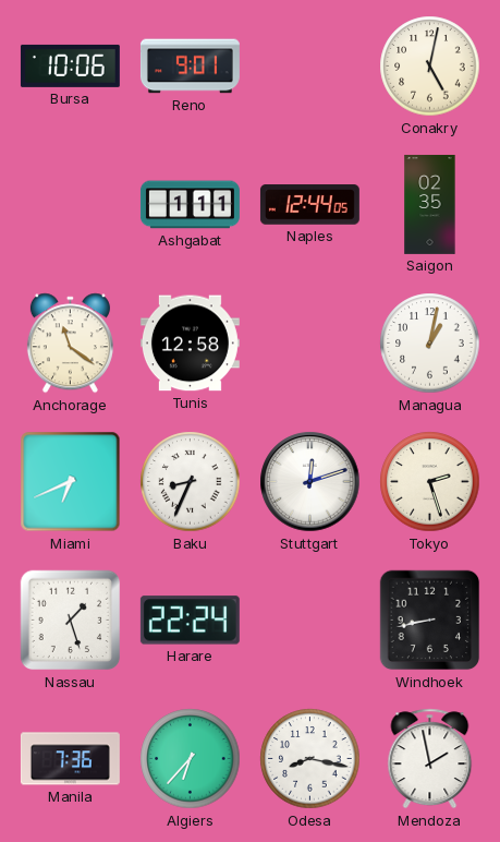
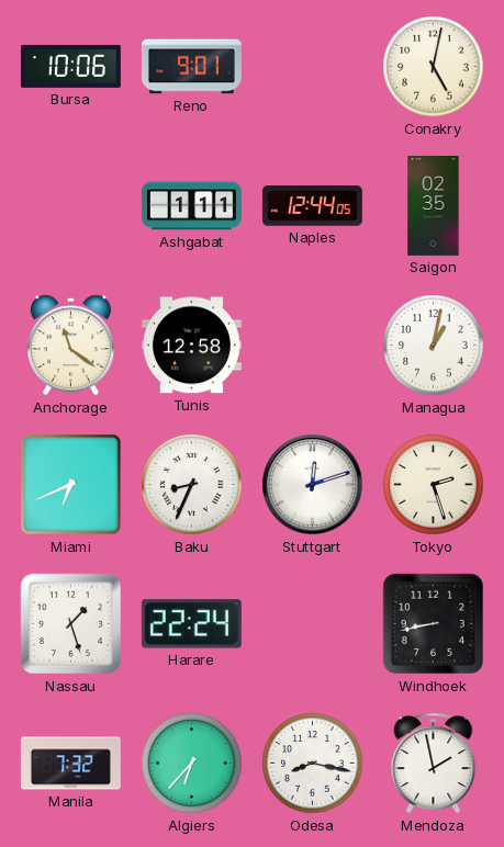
Manila: 7:36 -> 7:32
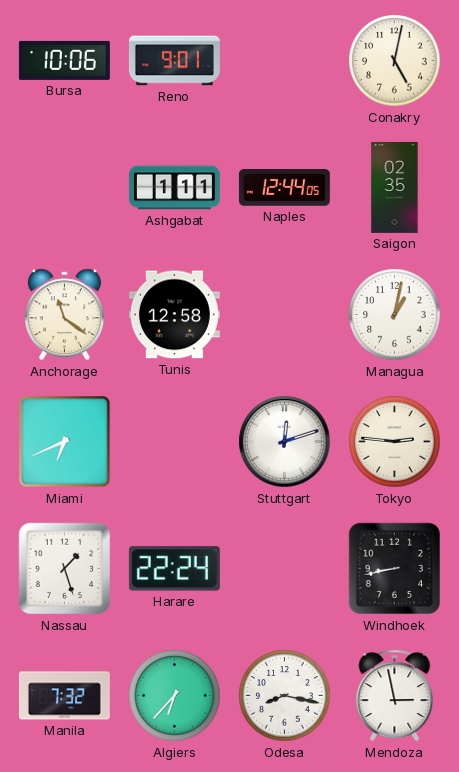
Baku: 8:34 -> none
Tokyo: 2:27 -> 2:46
Mendoza: 1:58 -> 2:58
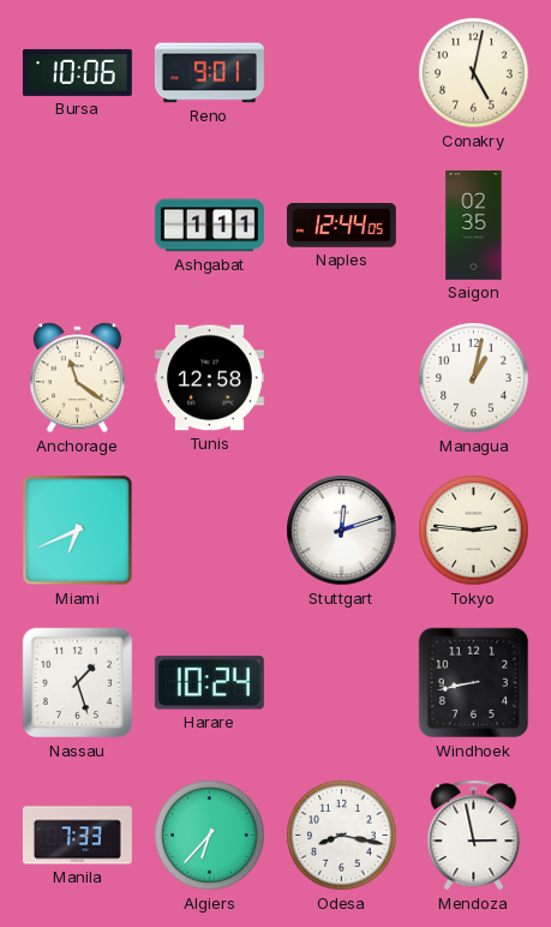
Harare: 22:24 -> 10:24
Manila: 7:32 -> 7:33
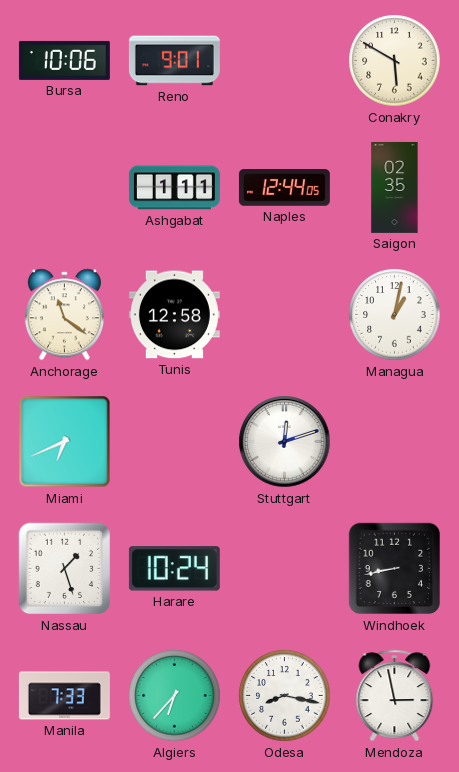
Conakry: 5:02 -> 5:50
Tokyo: 2:46 -> none
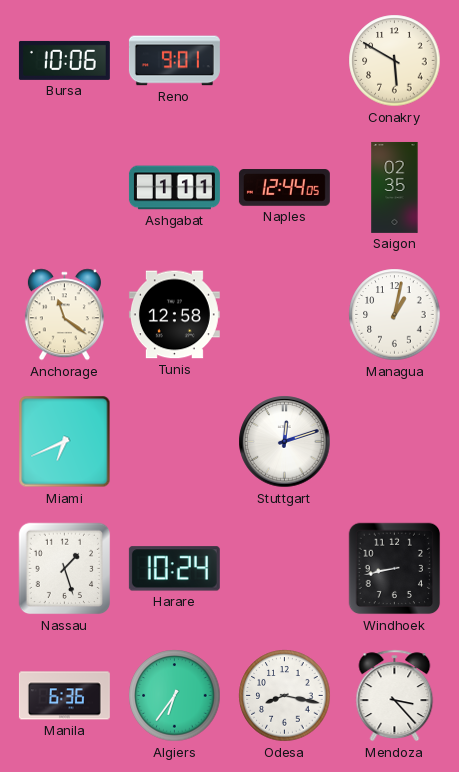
Manila: 7:33 -> 6:36
Algiers: 6:37 -> 6:36
Mendoza: 2:58 -> 3:23
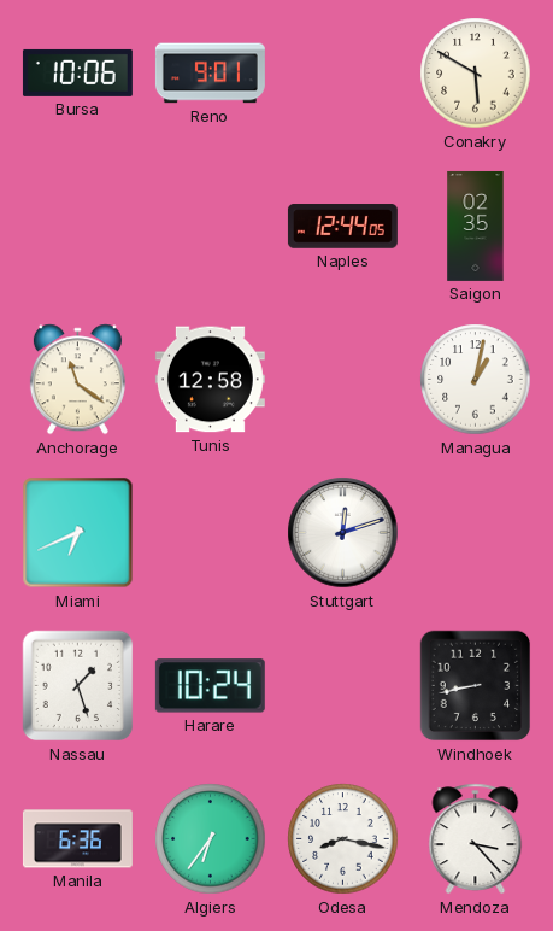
Ashgabat: 1:11 -> none
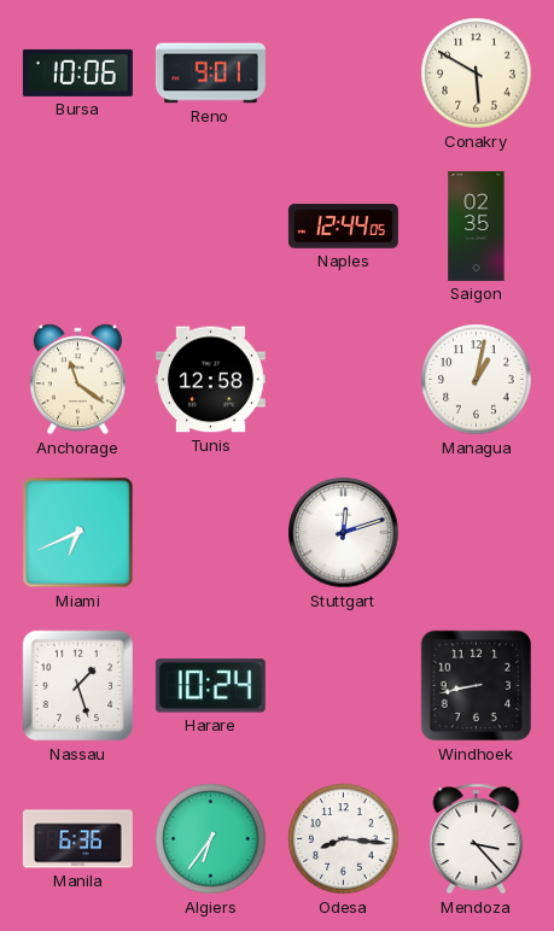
Odesa: 8:17 -> 8:16
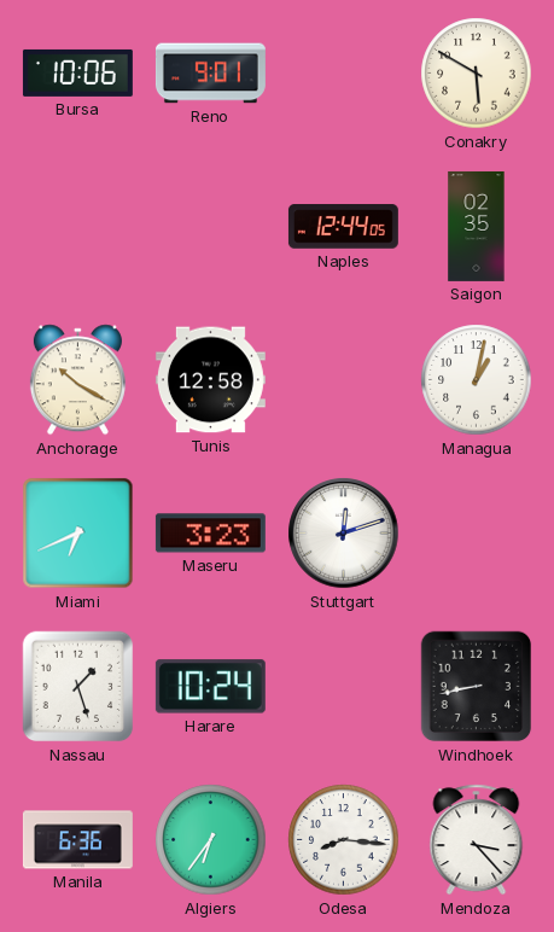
Anchorage: 11:21 -> 10:20
Maseru: none -> 3:23
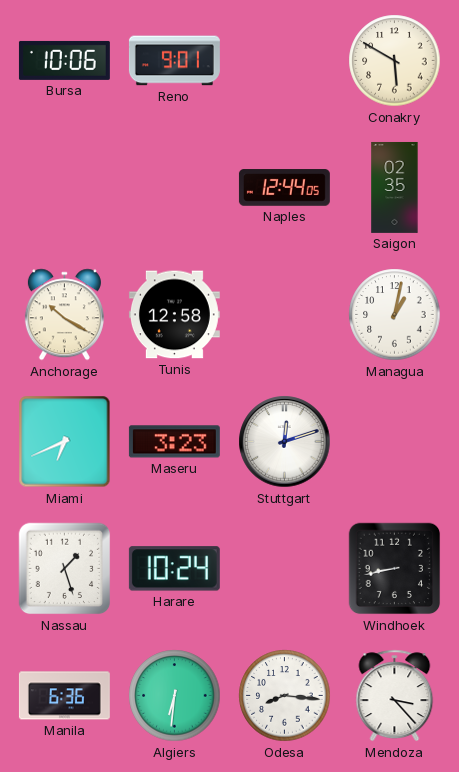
Algiers: 6:36 -> 6:31
